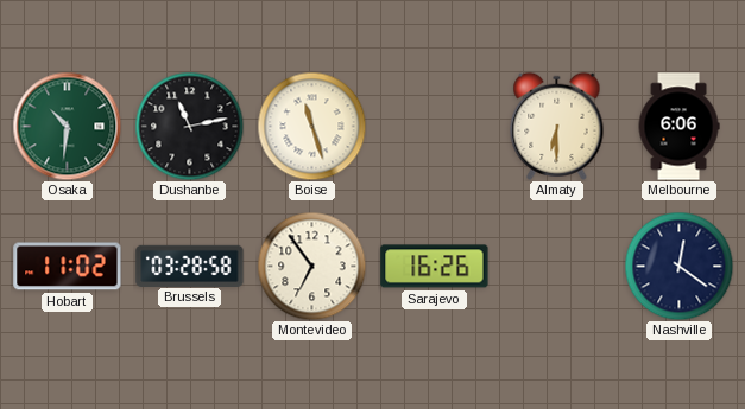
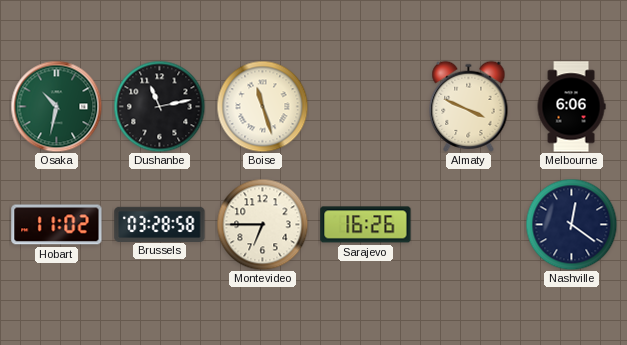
Osaka: 10:31 -> 10:32
Almaty: 6:30 -> 3:49
Montevideo: 6:54 -> 6:45
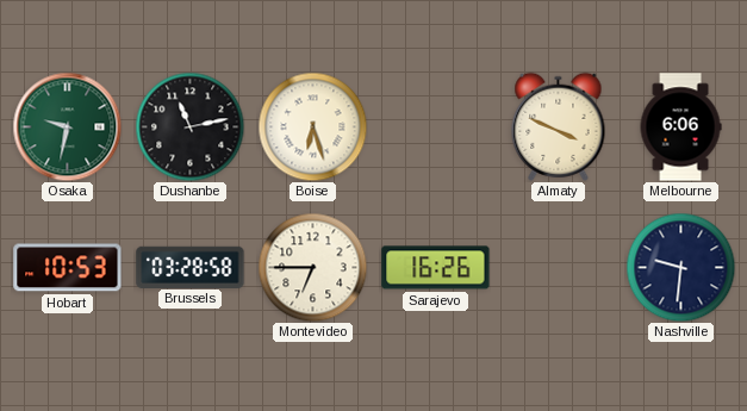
Osaka: 10:32 -> 9:32
Boise: 11:27 -> 6:27
Hobart: 11:02 -> 10:53
Nashville: 12:21 -> 9:31
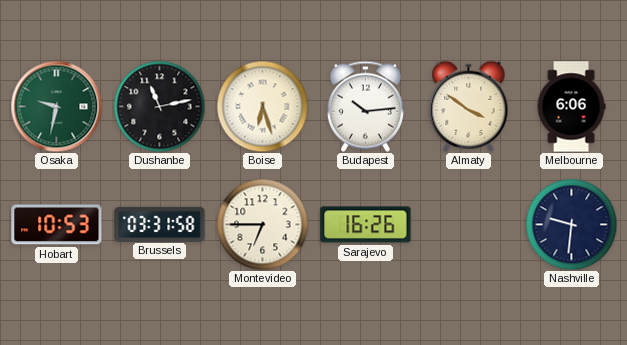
Budapest: none -> 10:14
Almaty: 3:49 -> 3:51
Brussels: 03:28 -> 03:31
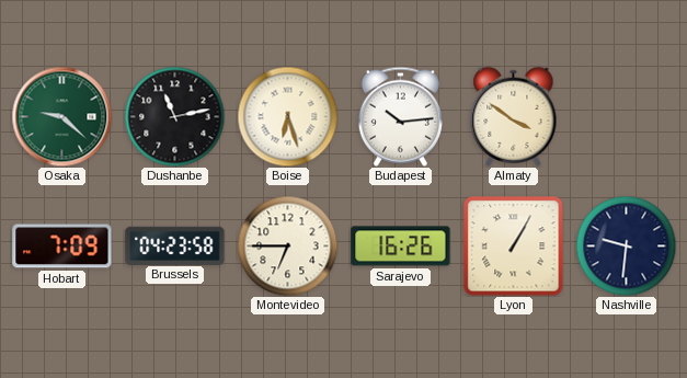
Osaka: 9:32 -> 9:22
Melbourne: 6:06 -> none
Hobart: 10:53 -> 7:09
Brussels: 03:31 -> 04:23
Lyon: none -> 1:05
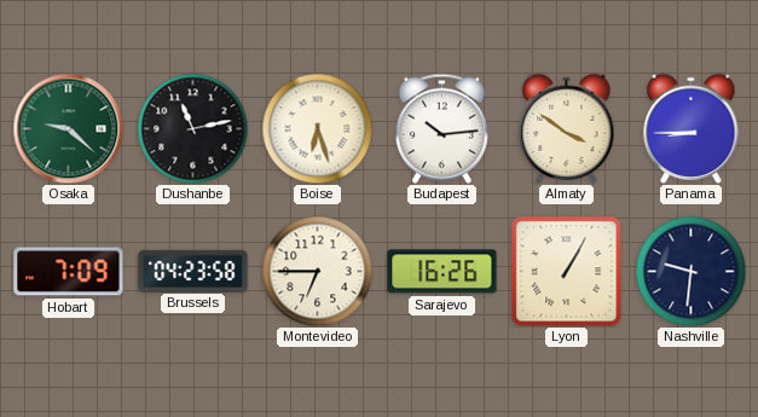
Panama: none -> 8:45
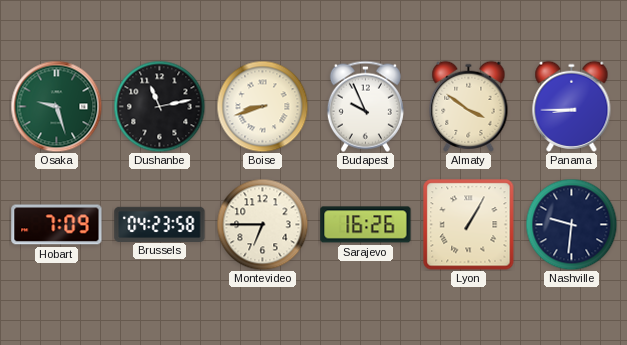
Osaka: 9:22 -> 9:27
Boise: 6:27 -> 8:42
Budapest: 10:14 -> 9:56
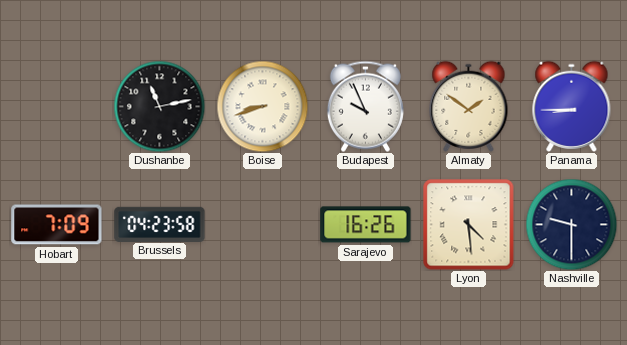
Osaka: 9:27 -> none
Almaty: 3:51 -> 1:51
Montevideo: 6:45 -> none
Lyon: 1:05 -> 4:29
Nashville: 9:31 -> 9:30
